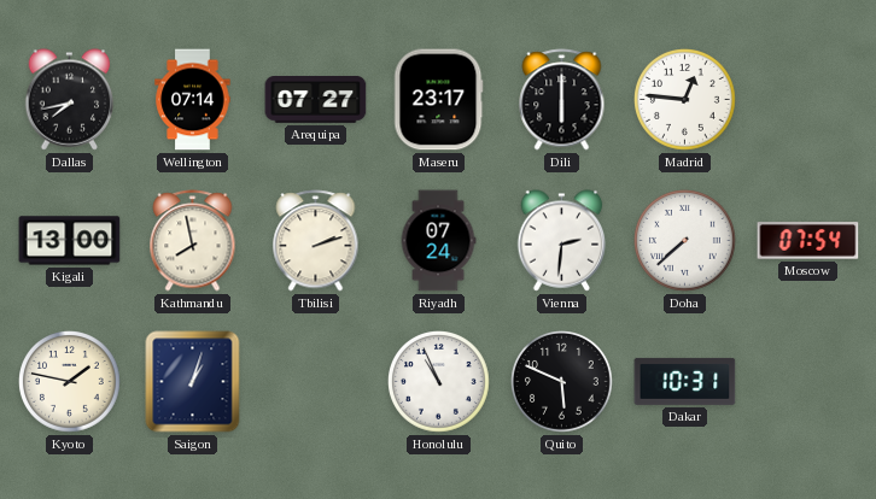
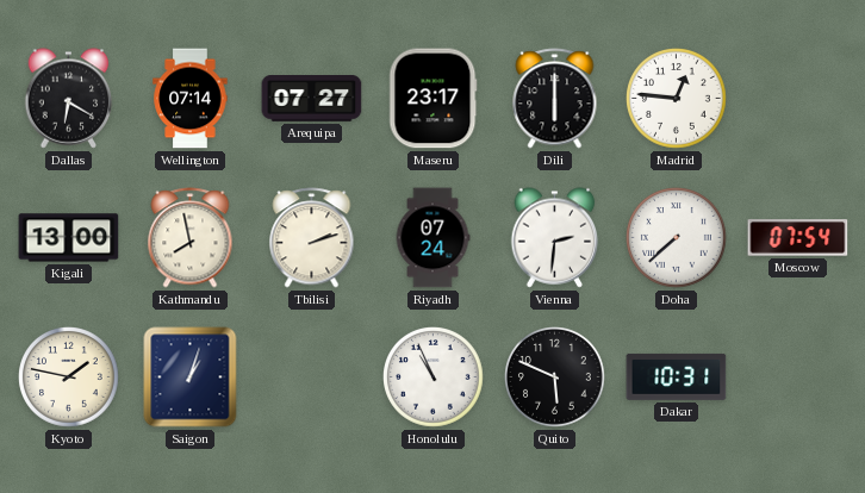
Dallas: 7:43 -> 6:20
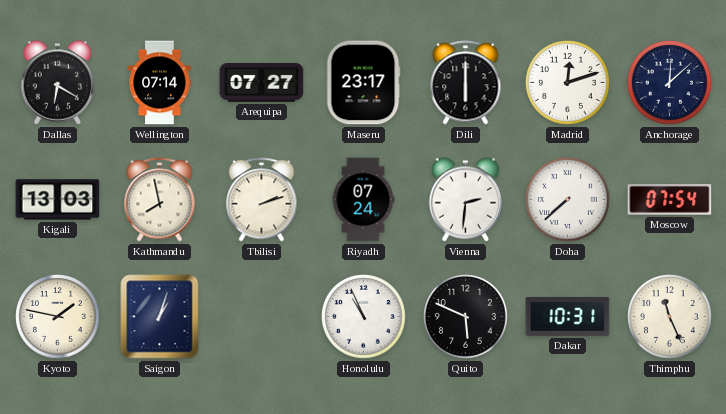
Madrid: 12:46 -> 12:12
Anchorage: none -> 12:08
Kigali: 13:00 -> 13:03
Thimphu: none -> 11:26
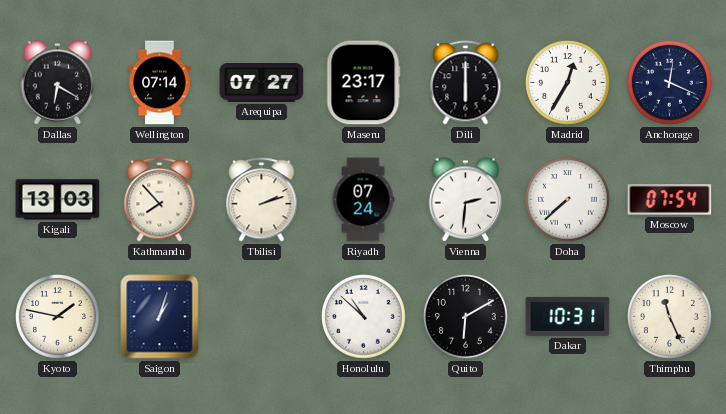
Madrid: 12:12 -> 12:35
Anchorage: 12:08 -> 12:19
Kathmandu: 7:58 -> 7:53
Honolulu: 10:56 -> 10:52
Quito: 5:49 -> 6:10
